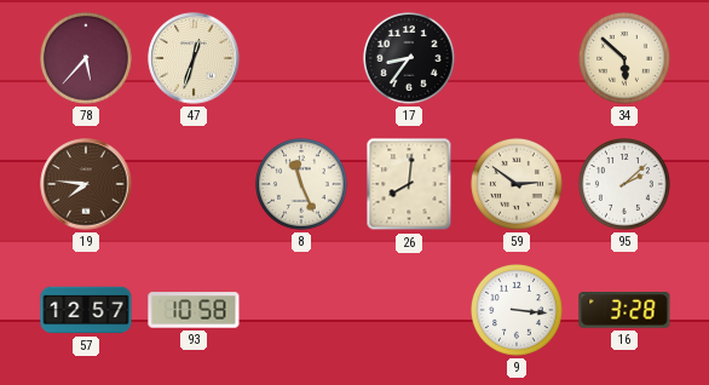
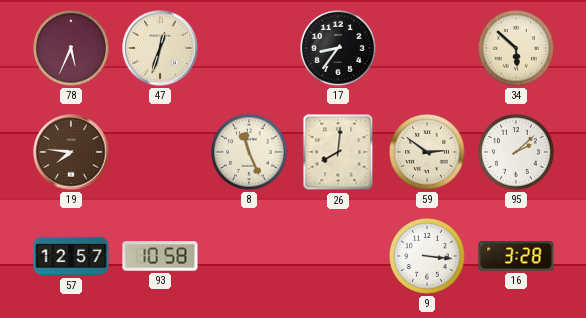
78: 5:37 -> 5:34
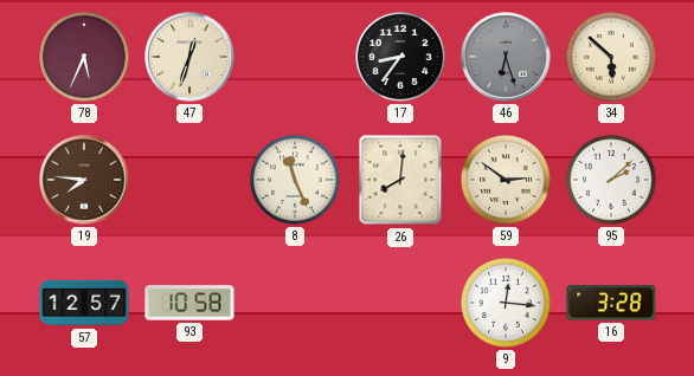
46: none -> 6:27
9: 3:16 -> 12:16
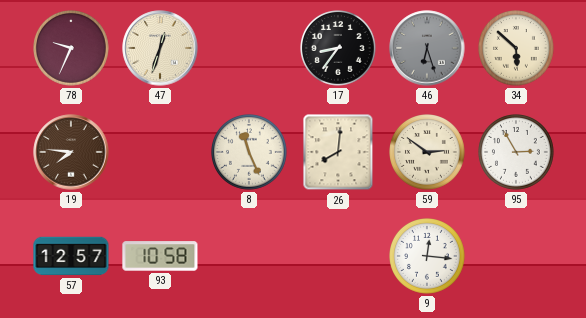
78: 5:34 -> 9:34
95: 2:08 -> 2:55
16: 3:28 -> none
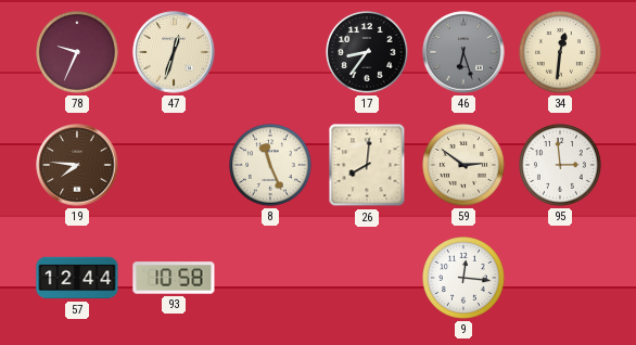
34: 5:52 -> 12:31
95: 2:55 -> 2:59
57: 12:57 -> 12:44
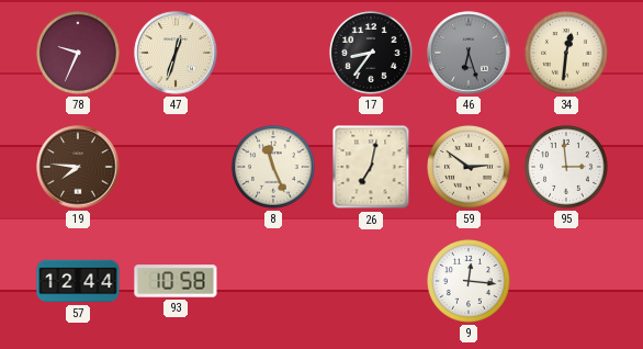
26: 8:01 -> 7:02
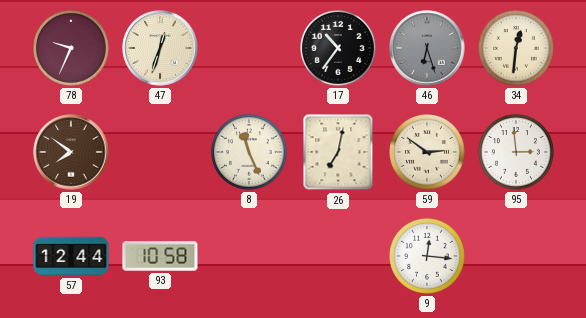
17: 8:36 -> 10:36
19: 7:46 -> 7:51
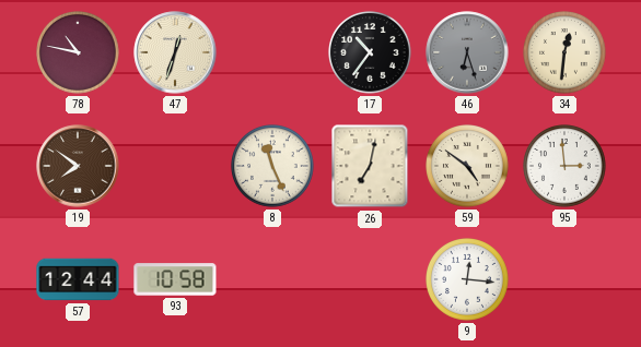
78: 9:34 -> 10:47
59: 2:51 -> 4:51
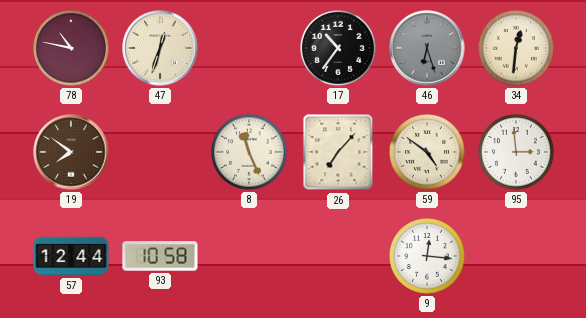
26: 7:02 -> 7:07
